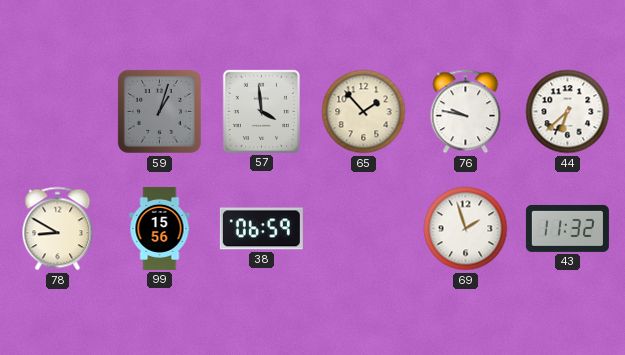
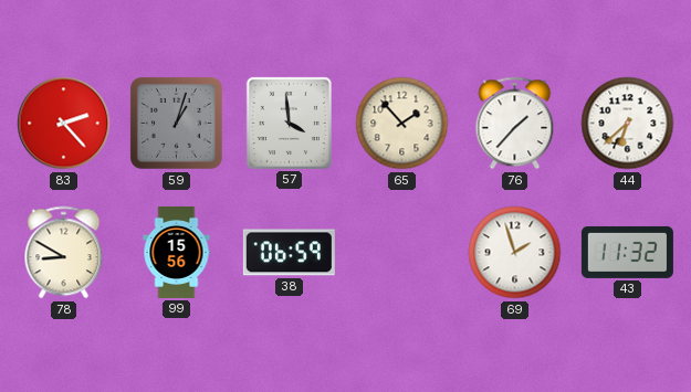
83: none -> 2:23
76: 9:47 -> 1:37
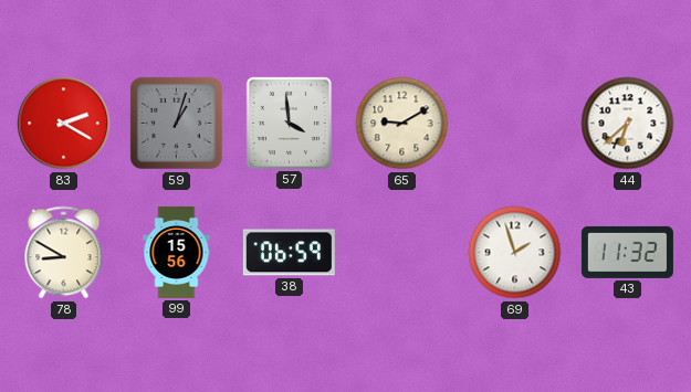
83: 2:23 -> 2:20
65: 1:53 -> 9:10
76: 1:37 -> none
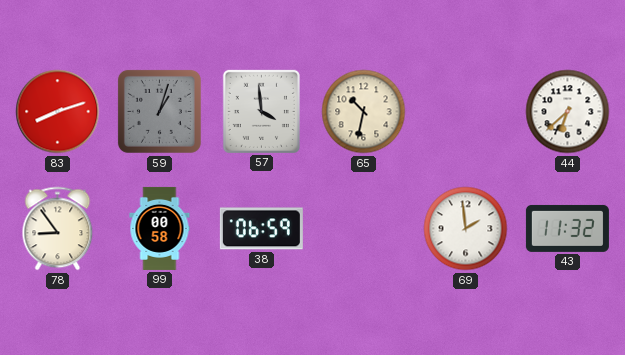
83: 2:20 -> 8:12
65: 9:10 -> 10:32
78: 8:50 -> 8:54
99: 15:56 -> 00:58
69: 1:57 -> 1:59
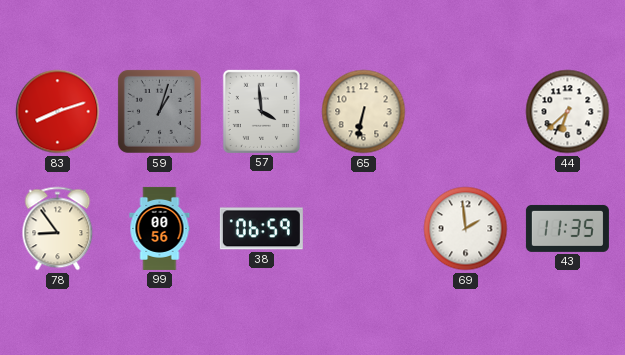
65: 10:32 -> 6:32
99: 00:58 -> 00:56
43: 11:32 -> 11:35
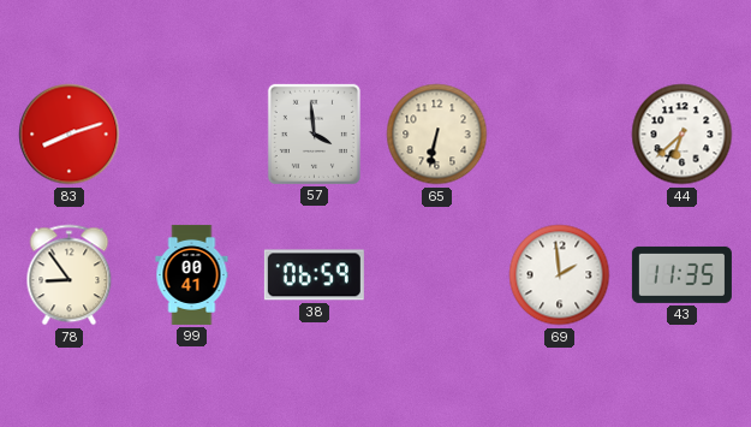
59: 1:03 -> none
99: 00:56 -> 00:41
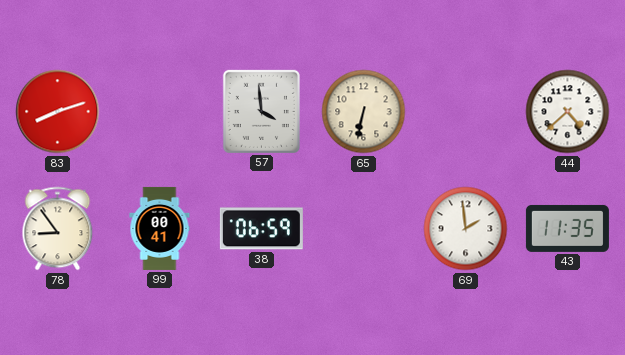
44: 6:38 -> 4:38
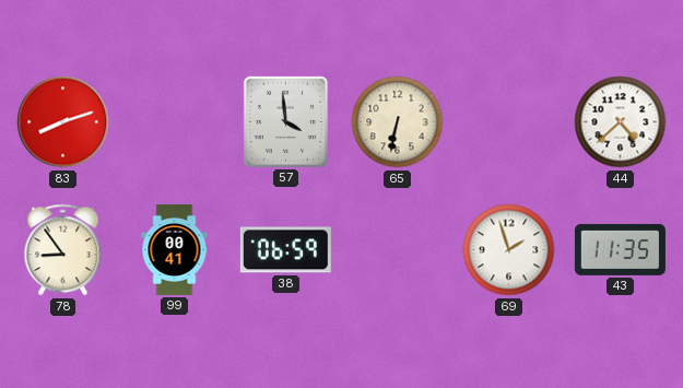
69: 1:59 -> 1:57
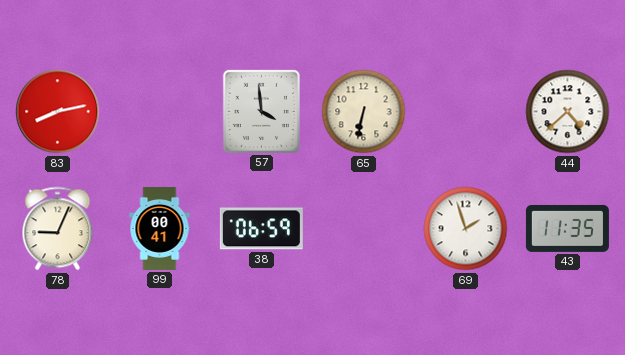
83: 8:12 -> 8:13
78: 8:54 -> 9:04
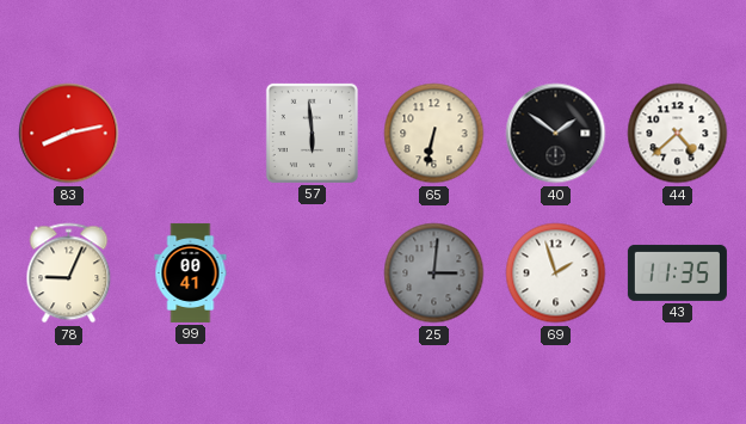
57: 3:59 -> 5:59
40: none -> 1:51
38: 06:59 -> none
25: none -> 3:01
